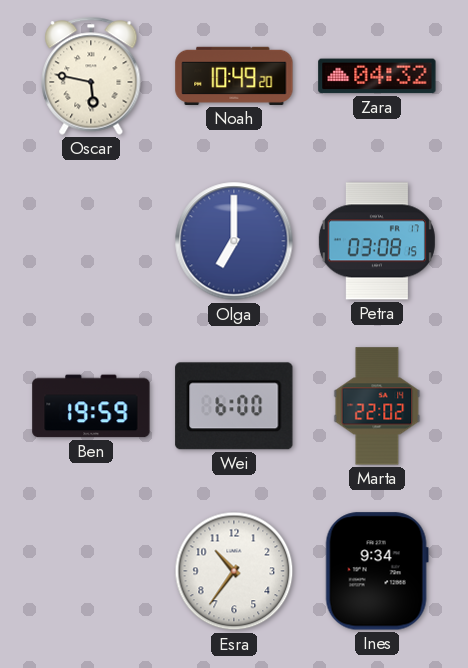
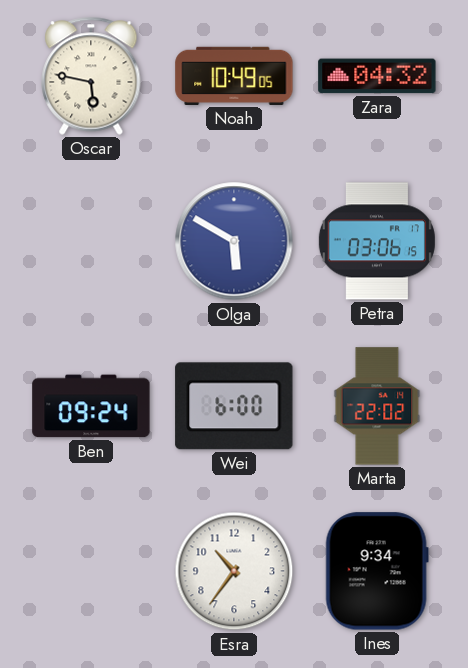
Noah: 10:49:20 -> 10:49:05
Olga: 7:00 -> 5:50
Petra: 03:08 -> 03:06
Ben: 19:59 -> 09:24
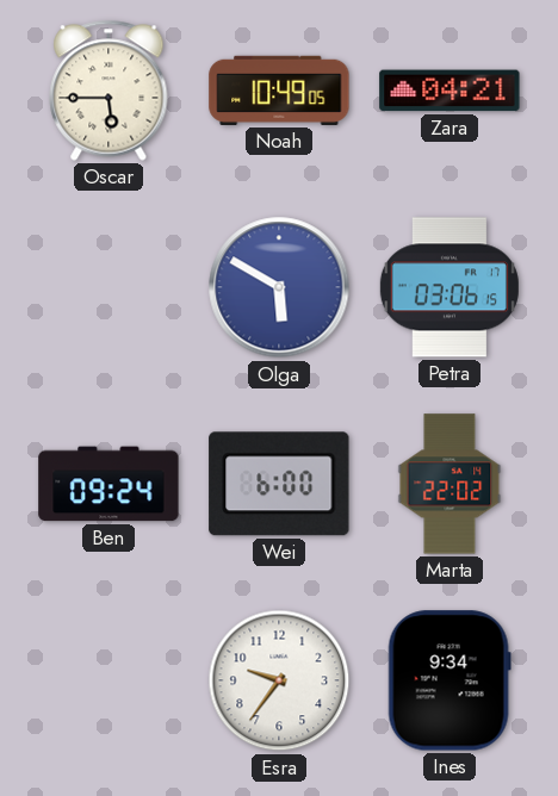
Oscar: 5:47 -> 5:45
Zara: 04:32 -> 04:21
Esra: 10:36 -> 9:36
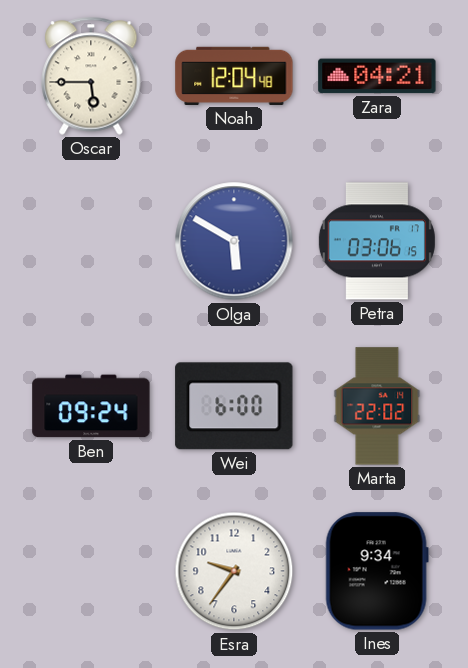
Noah: 10:49 -> 12:04
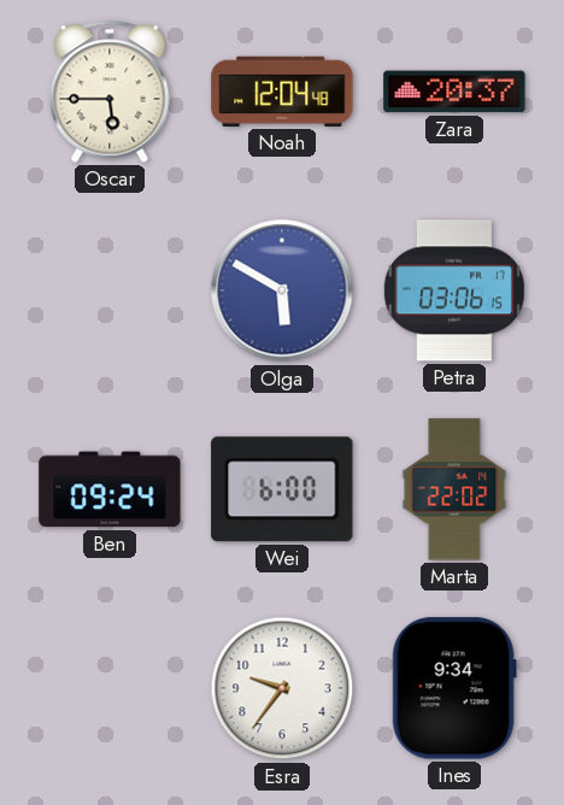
Zara: 04:21 -> 20:37
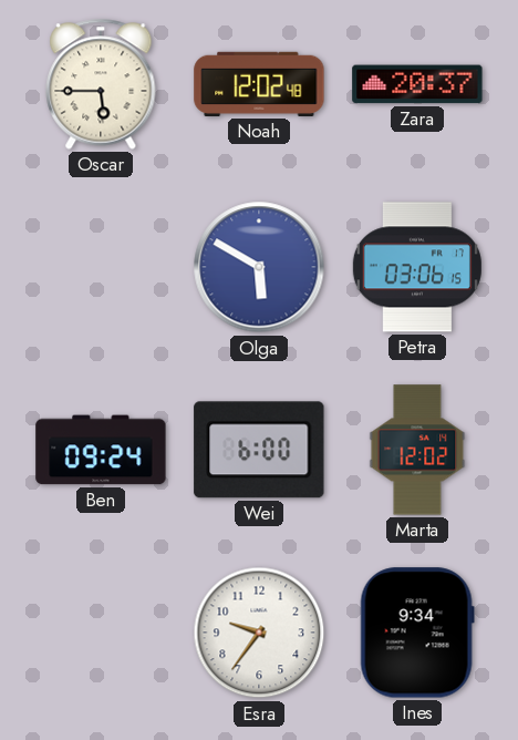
Noah: 12:04 -> 12:02
Marta: 22:02 -> 12:02
